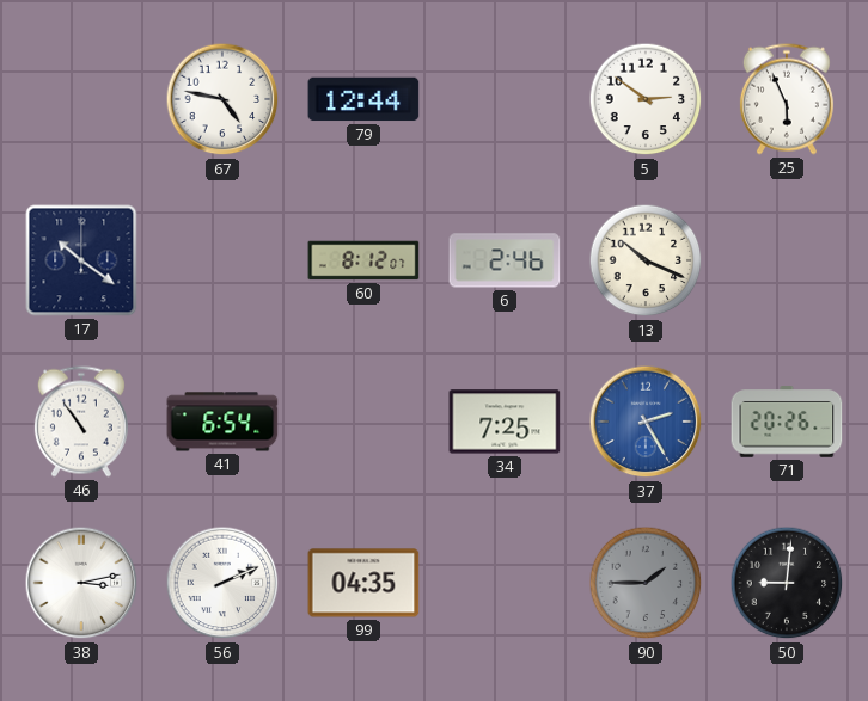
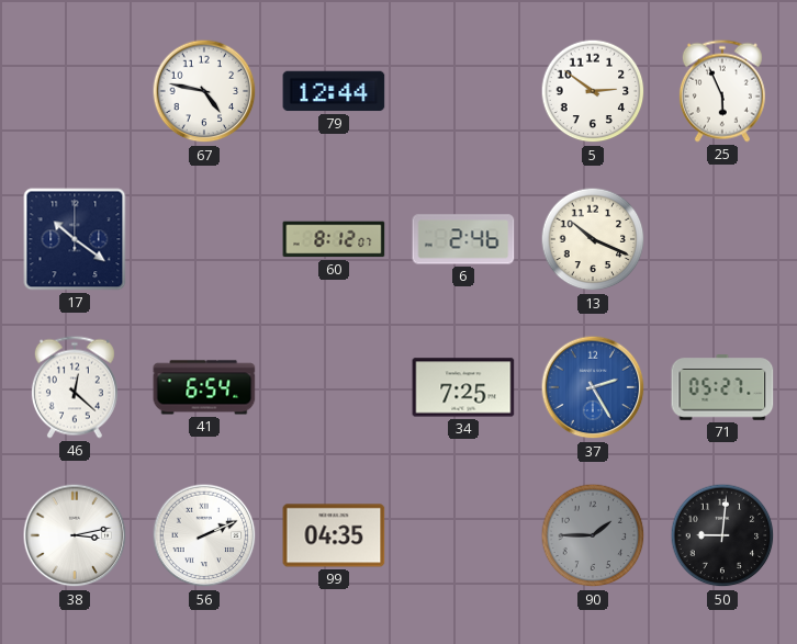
46: 10:54 -> 12:22
71: 20:26 -> 05:27
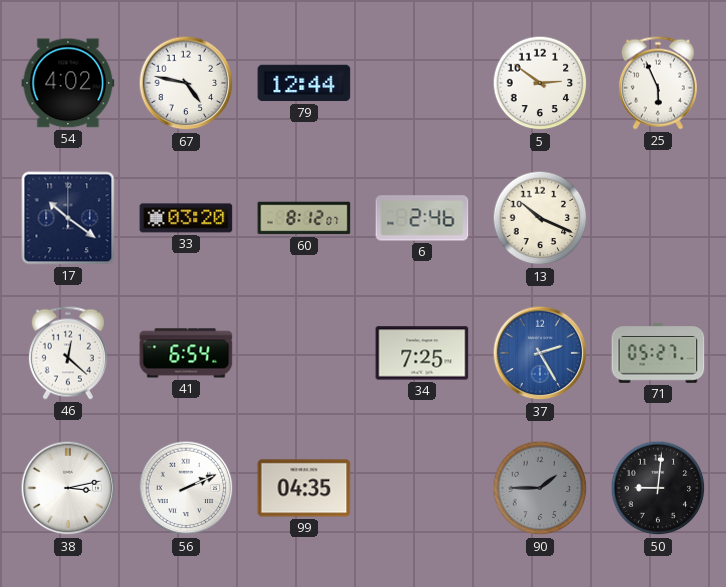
54: none -> 4:02
33: none -> 03:20
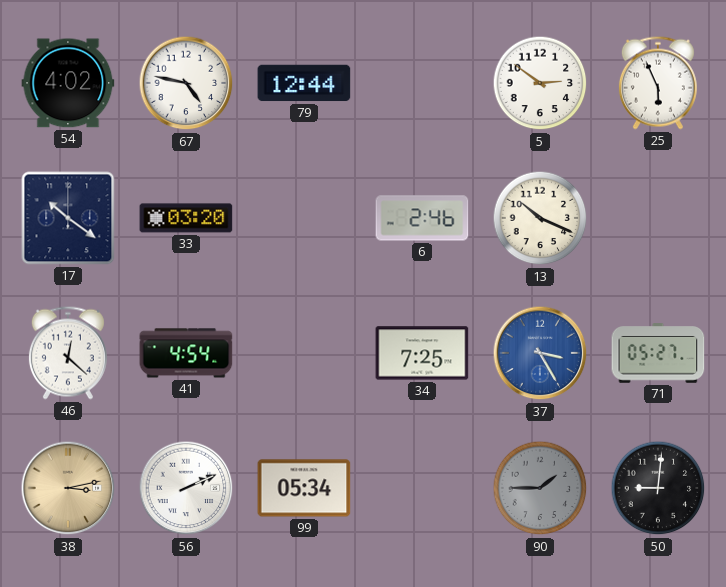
60: 8:12 -> none
41: 6:54 -> 4:54
37: 2:25 -> 3:25
38 dial: white -> champagne
99: 04:35 -> 05:34
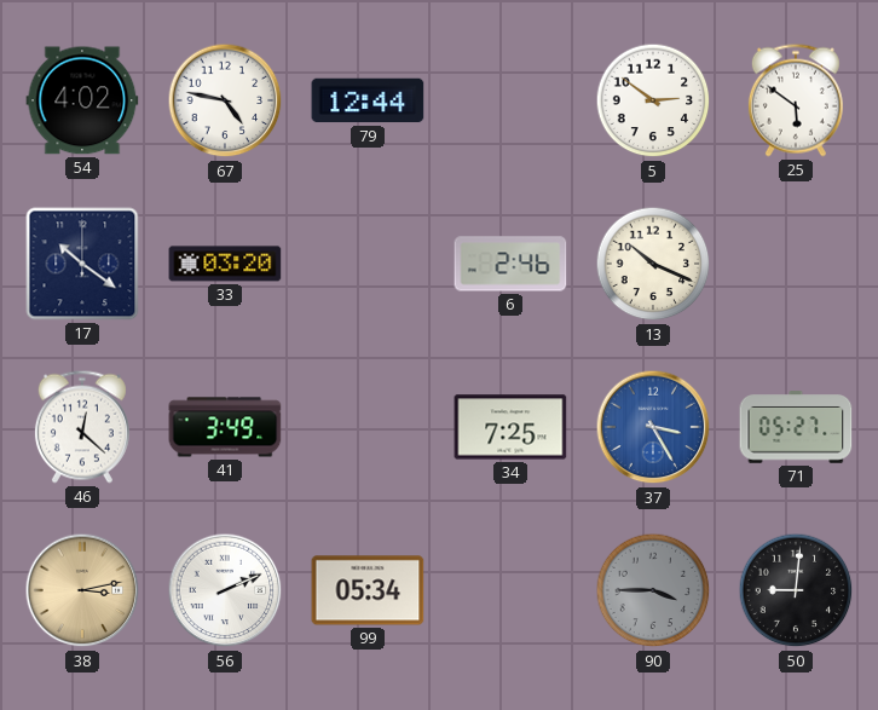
25: 5:56 -> 5:51
41: 4:54 -> 3:49
90: 1:45 -> 3:45
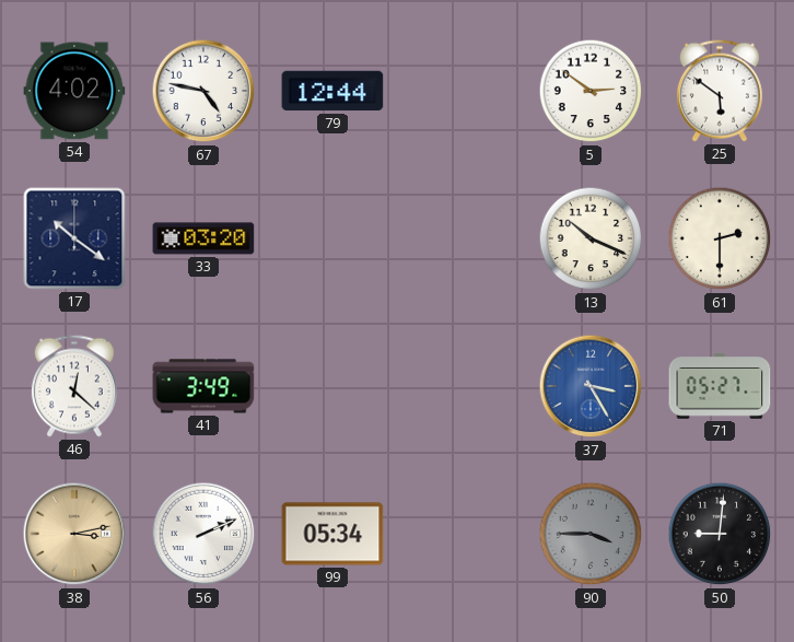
6: 2:46 -> none
61: none -> 2:30
34: 7:25 -> none
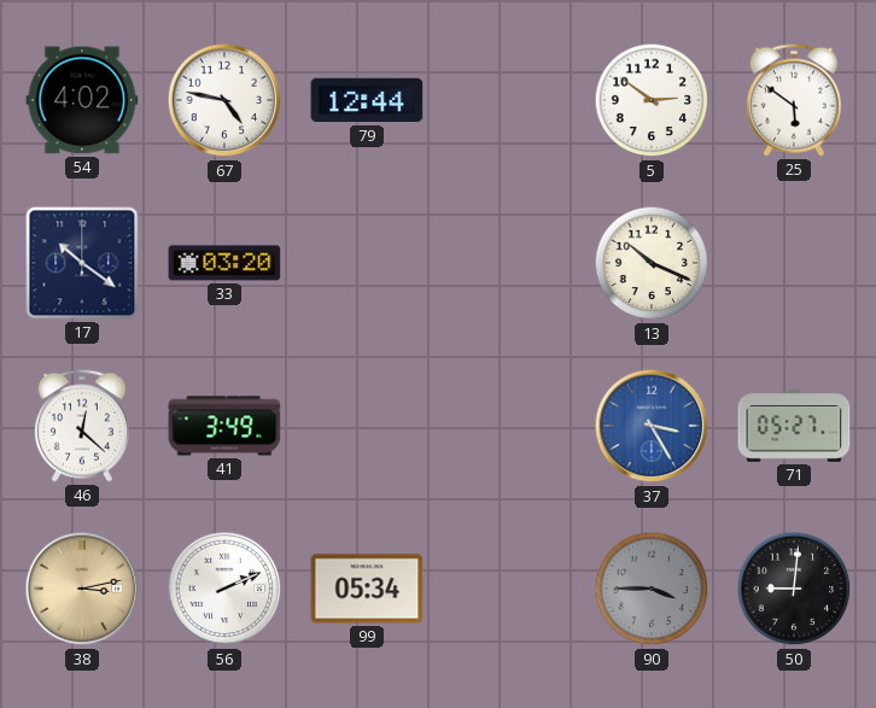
61: 2:30 -> none
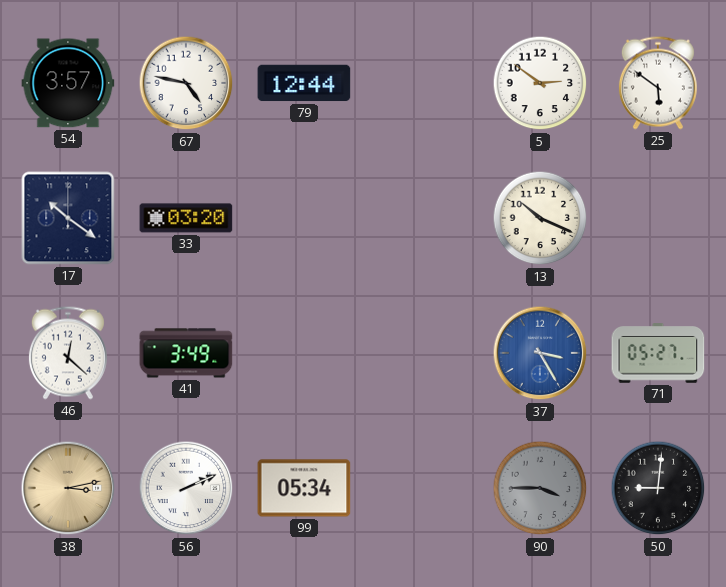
54: 4:02 -> 3:57
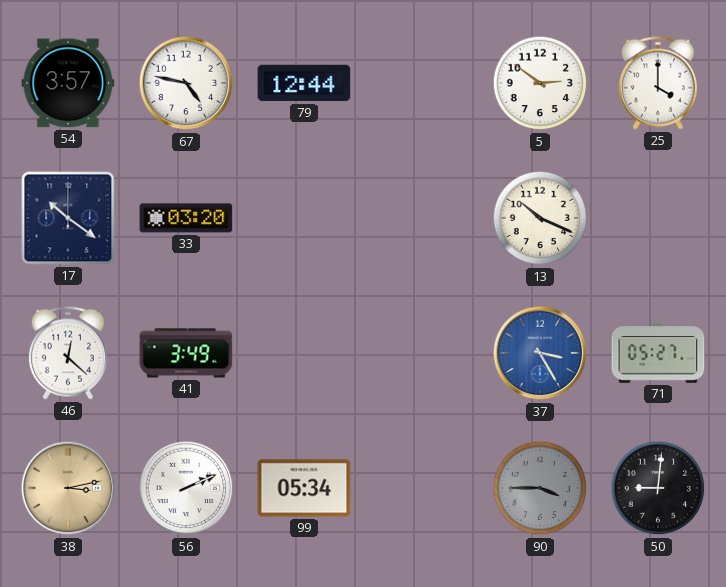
25: 5:51 -> 4:00
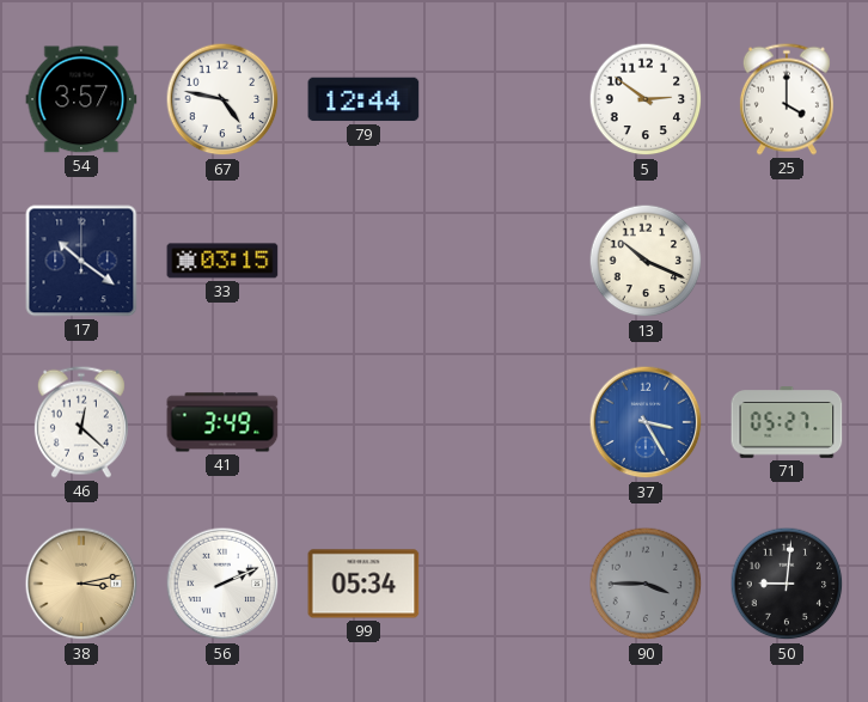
33: 03:20 -> 03:15
